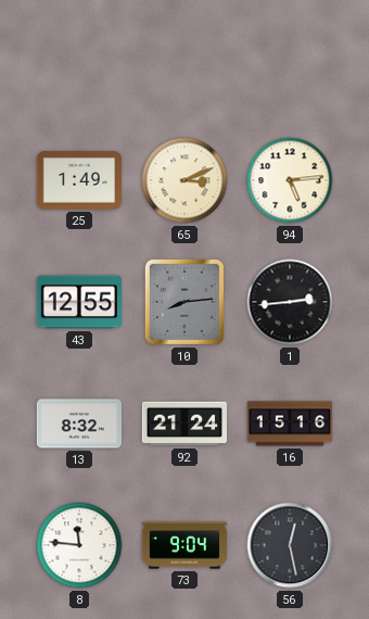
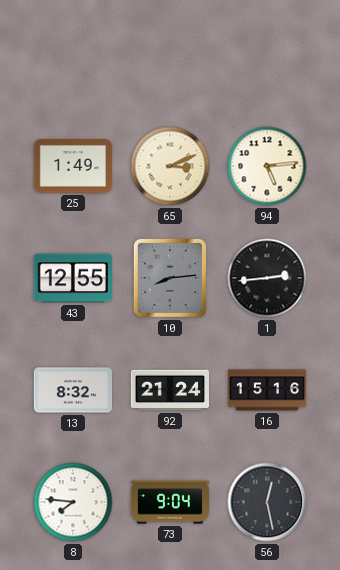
8: 11:46 -> 7:46
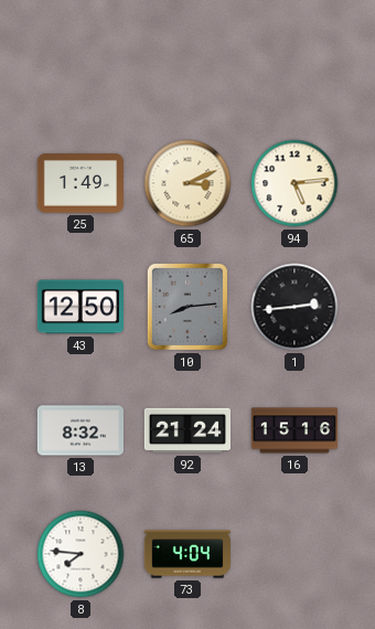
43: 12:55 -> 12:50
73: 9:04 -> 4:04
56: 12:28 -> none
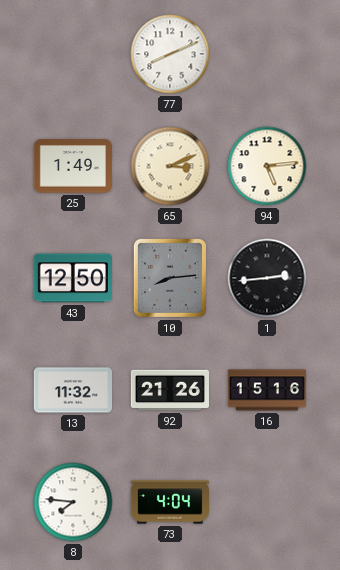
77: none -> 8:11
13: 8:32 -> 11:32
92: 21:24 -> 21:26
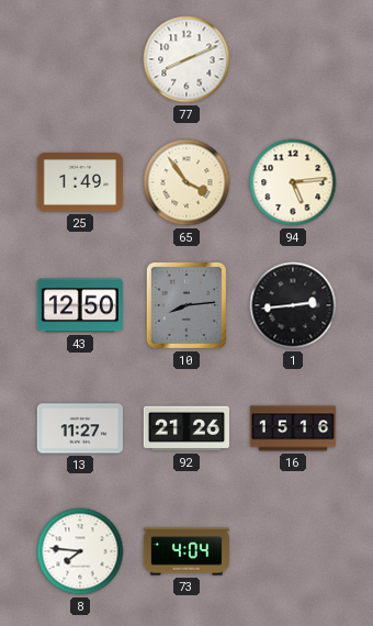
65: 3:11 -> 3:54
13: 11:32 -> 11:27
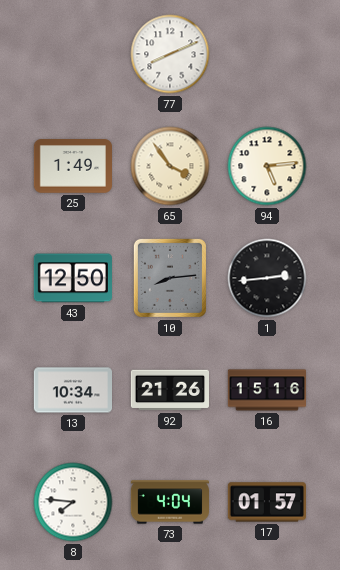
13: 11:27 -> 10:34
17: none -> 01:57
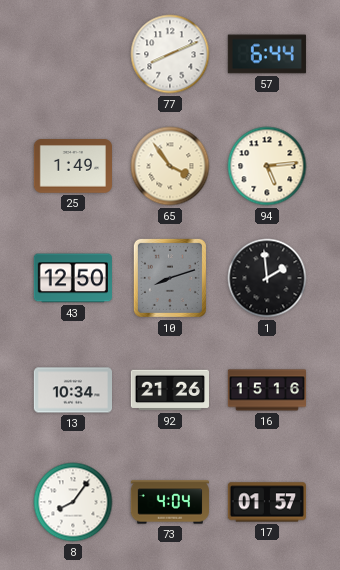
57: none -> 6:44
10: 8:14 -> 8:12
1: 2:44 -> 1:59
8: 7:46 -> 8:06
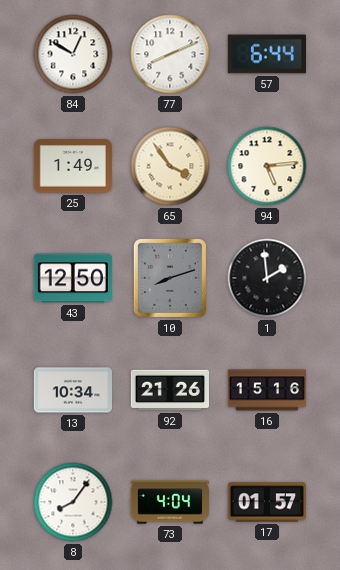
84: none -> 12:50
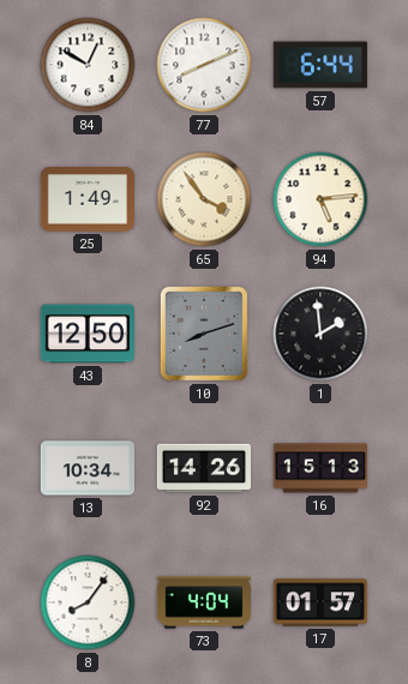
92: 21:26 -> 14:26
16: 15:16 -> 15:13
